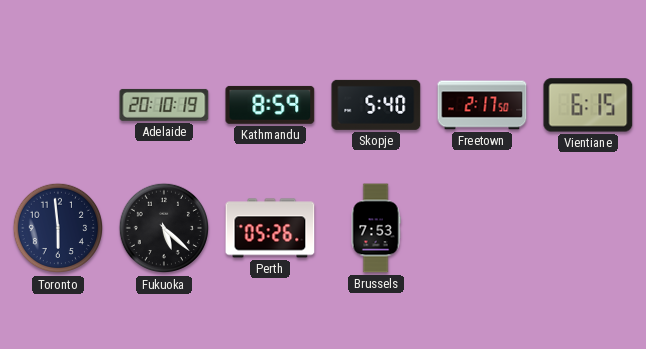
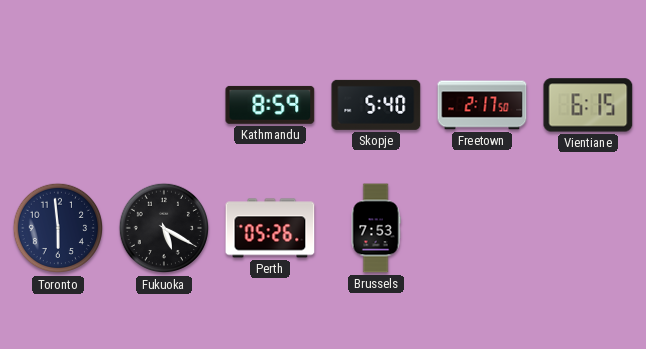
Adelaide: 20:10 -> none
Fukuoka: 5:22 -> 5:20
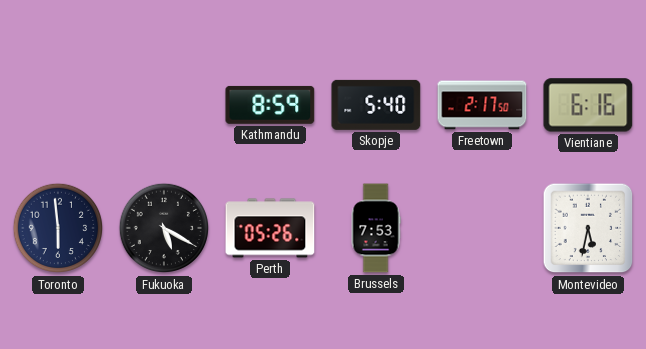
Vientiane: 6:15 -> 6:16
Montevideo: none -> 5:32
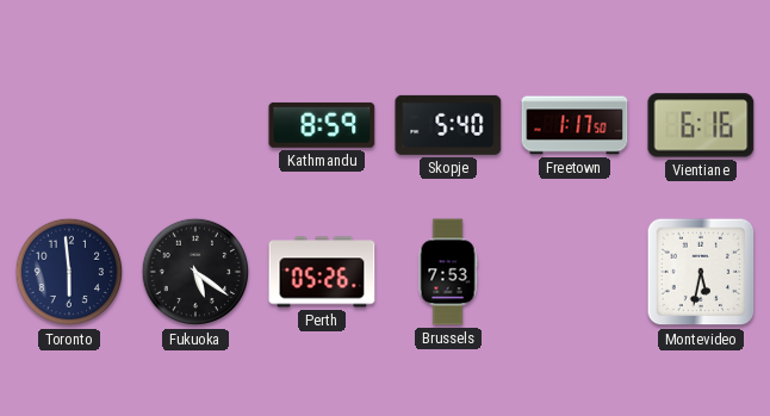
Freetown: 2:17 -> 1:17
Fukuoka: 5:20 -> 5:21
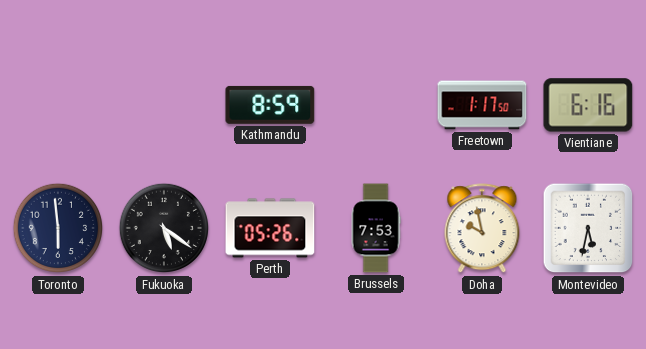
Skopje: 5:40 -> none
Doha: none -> 9:58
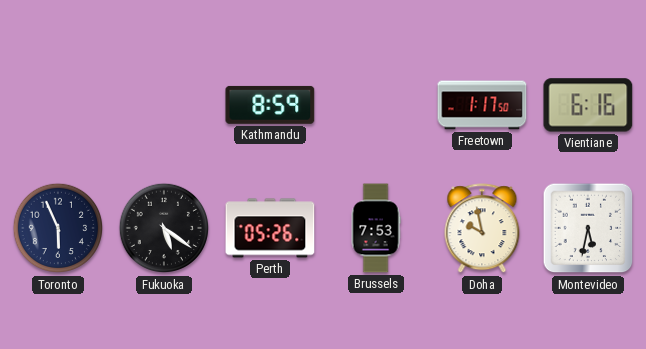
Toronto: 5:59 -> 5:56
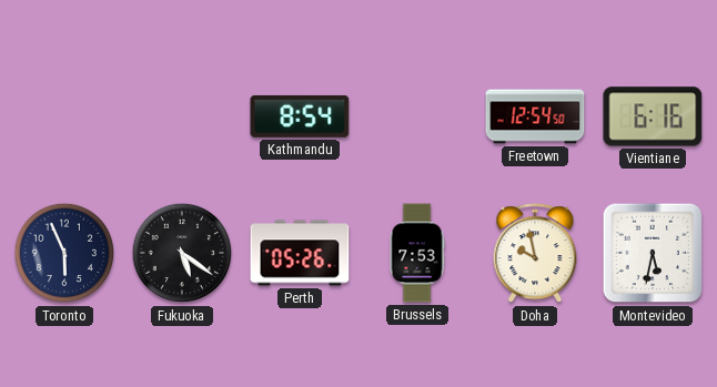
Kathmandu: 8:59 -> 8:54
Freetown: 1:17 -> 12:54
